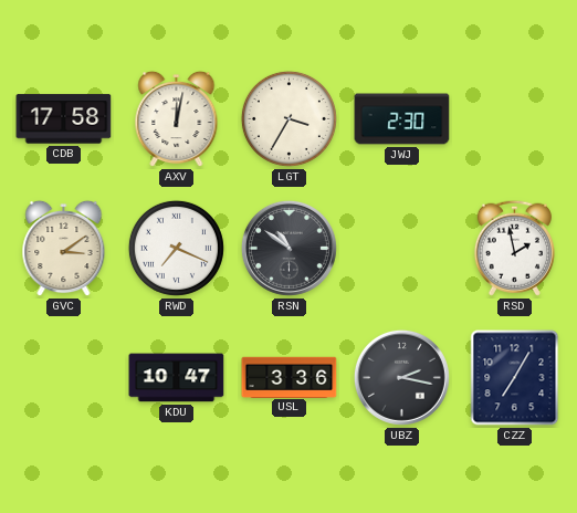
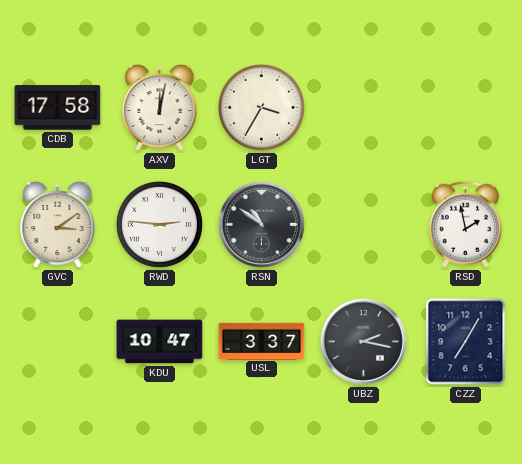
JWJ: 2:30 -> none
RWD: 7:19 -> 2:46
USL: 3:36 -> 3:37
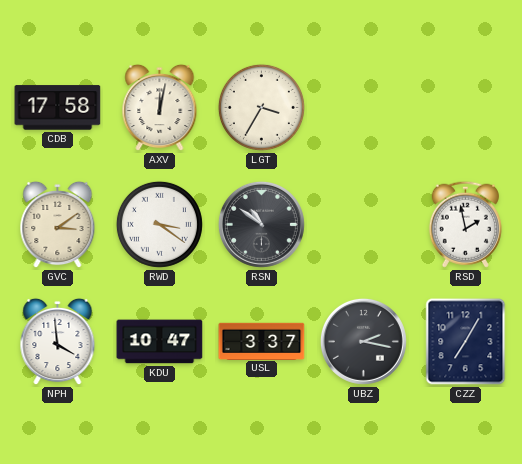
RWD: 2:46 -> 3:21
NPH: none -> 3:59
